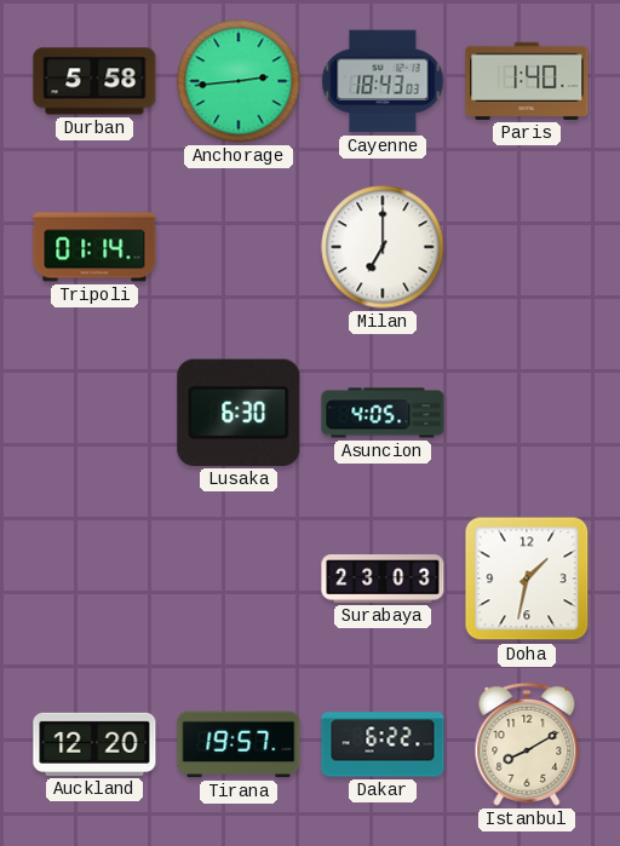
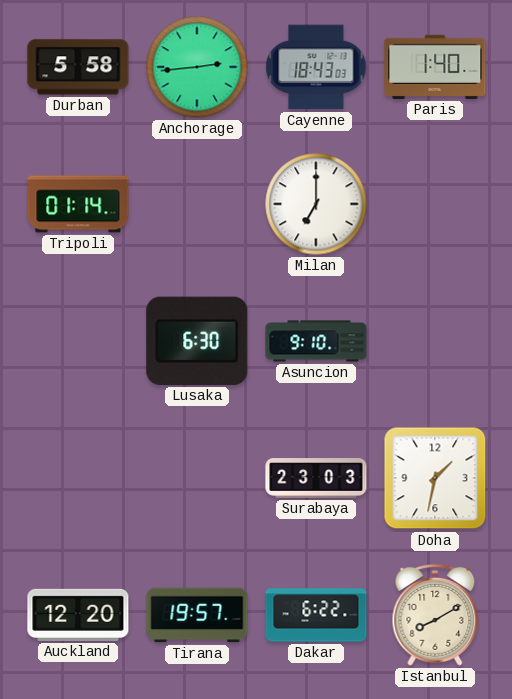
Asuncion: 4:05 -> 9:10
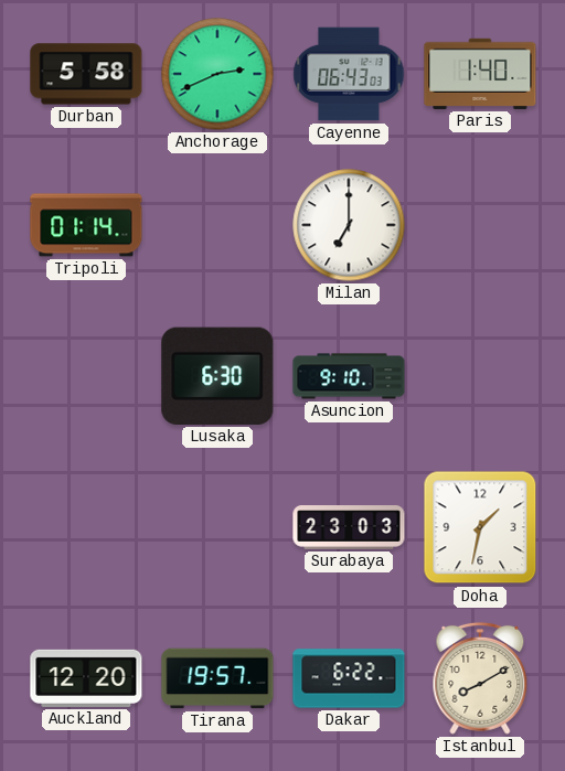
Anchorage: 2:44 -> 2:41
Cayenne: 18:43 -> 06:43
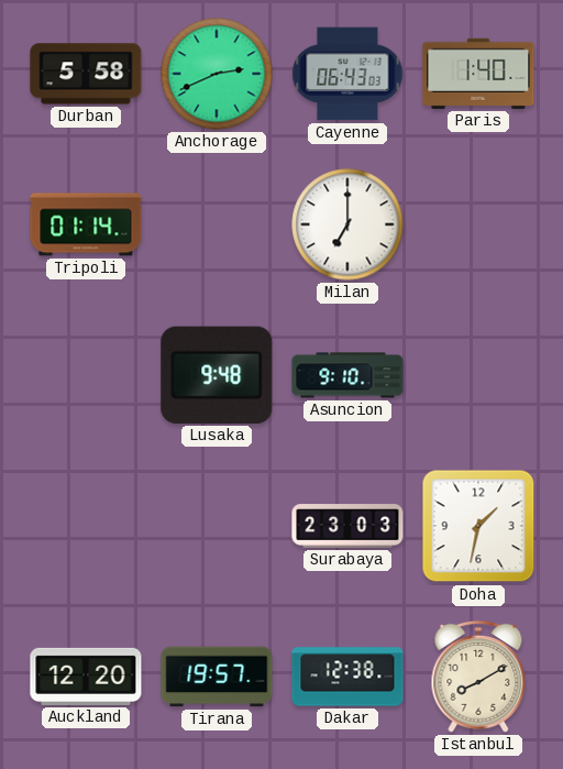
Lusaka: 6:30 -> 9:48
Dakar: 6:22 -> 12:38
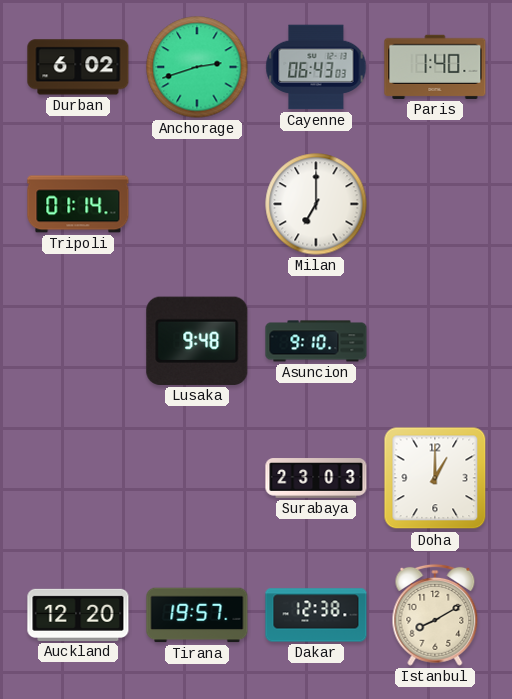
Durban: 5:58 -> 6:02
Anchorage: 2:41 -> 2:42
Doha: 1:32 -> 1:00
